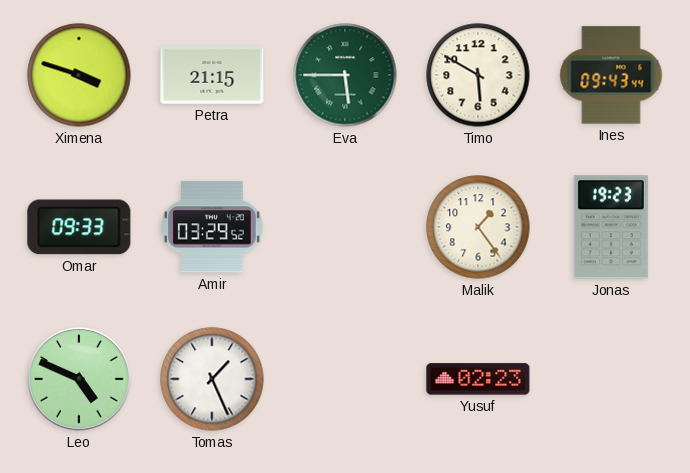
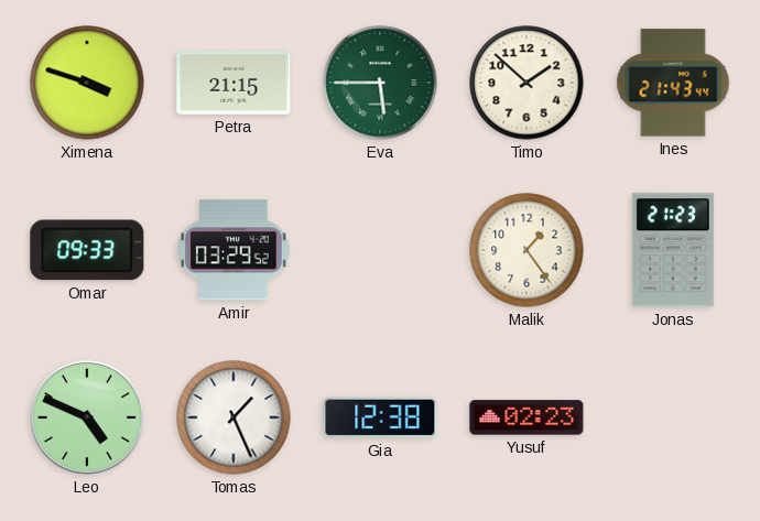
Timo: 5:50 -> 1:52
Ines: 09:43 -> 21:43
Jonas: 19:23 -> 21:23
Gia: none -> 12:38
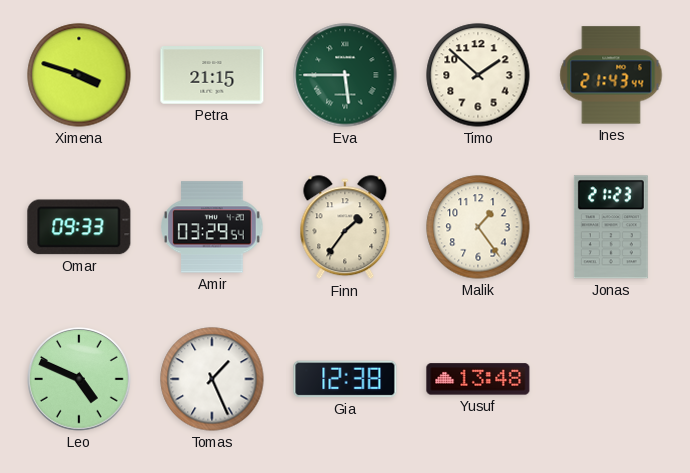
Amir: 03:29:52 -> 03:29:54
Finn: none -> 1:36
Yusuf: 02:23 -> 13:48
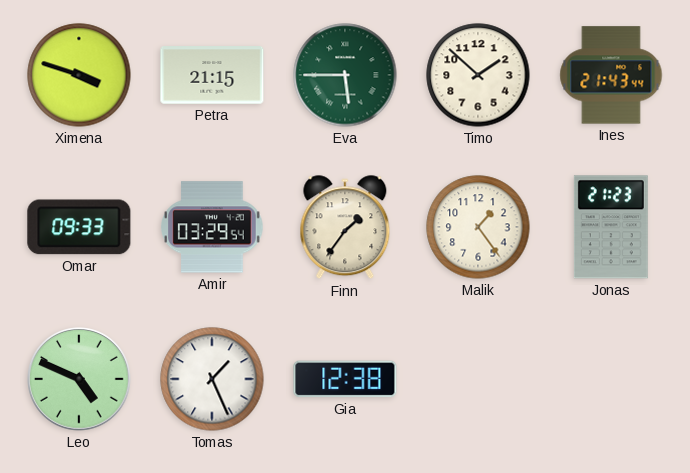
Yusuf: 13:48 -> none
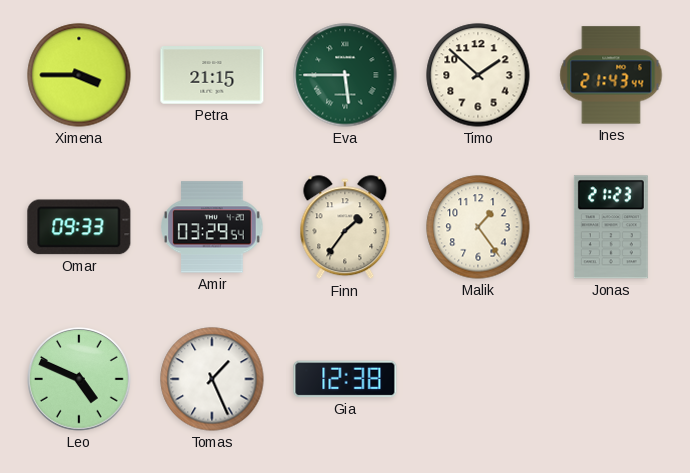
Ximena: 3:48 -> 3:45
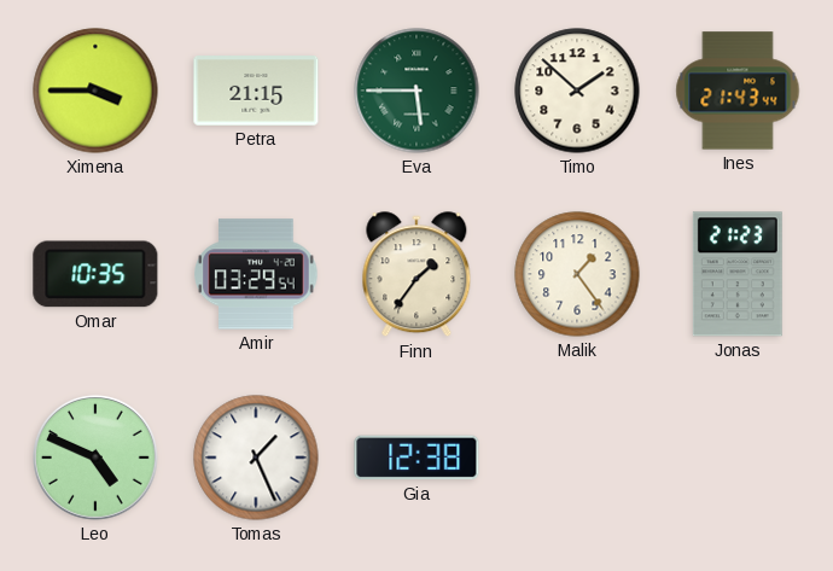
Omar: 09:33 -> 10:35
